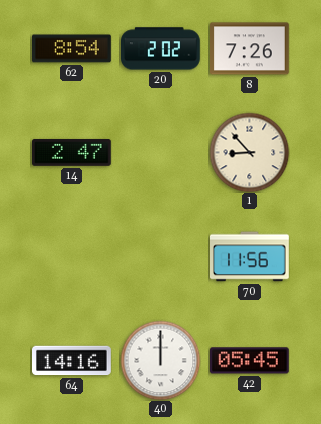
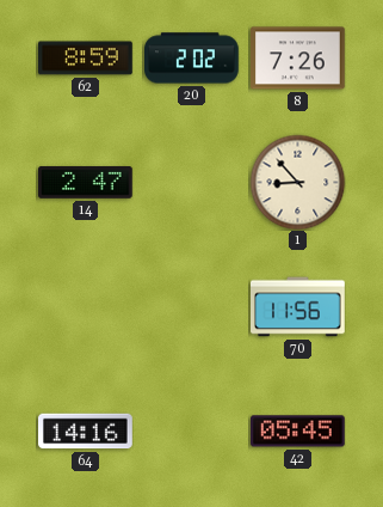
62: 8:54 -> 8:59
40: 12:00 -> none
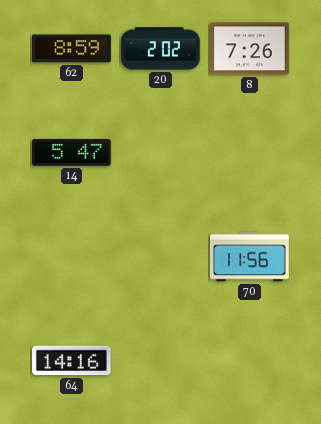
14: 2:47 -> 5:47
1: 8:53 -> none
42: 05:45 -> none
